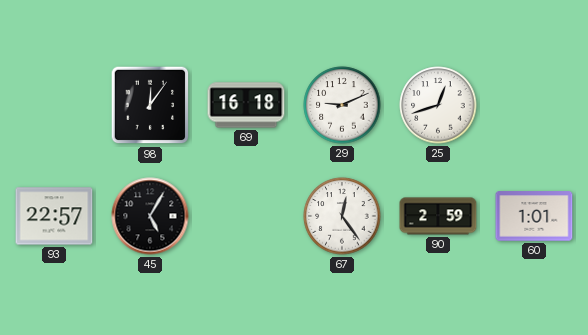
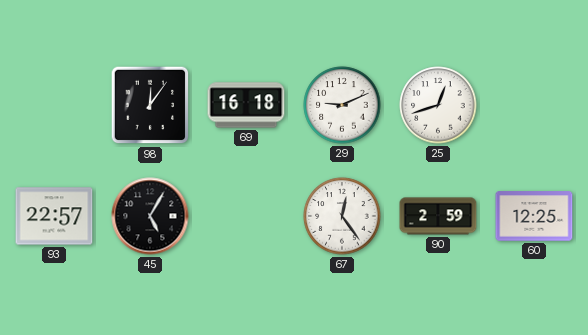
60: 1:01 -> 12:25
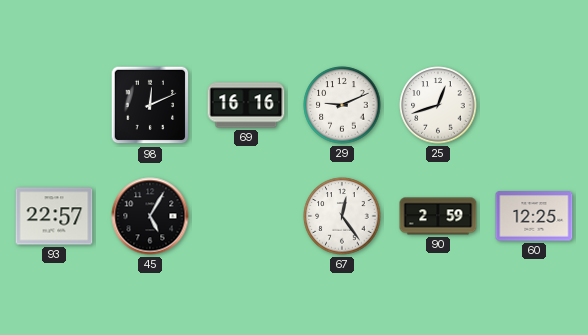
98: 12:06 -> 12:11
69: 16:18 -> 16:16
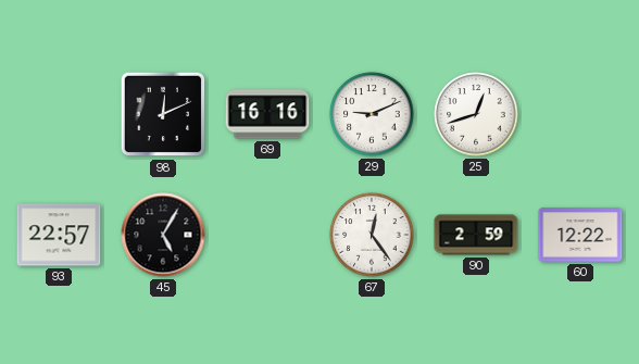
60: 12:25 -> 12:22
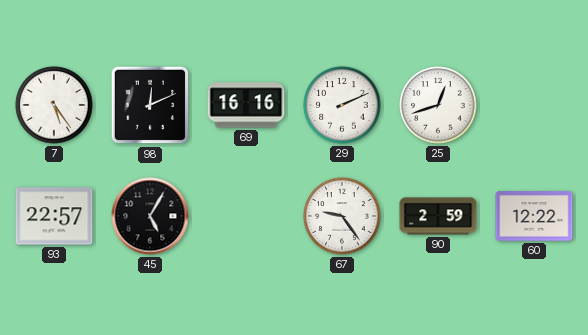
7: none -> 5:24
29: 9:11 -> 2:11
67: 12:24 -> 9:24
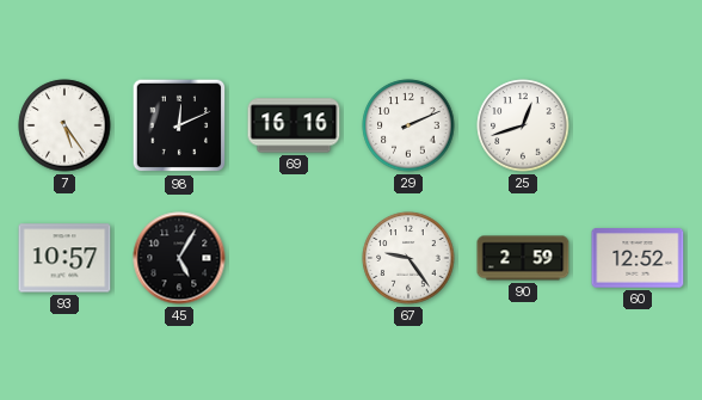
93: 22:57 -> 10:57
60: 12:22 -> 12:52
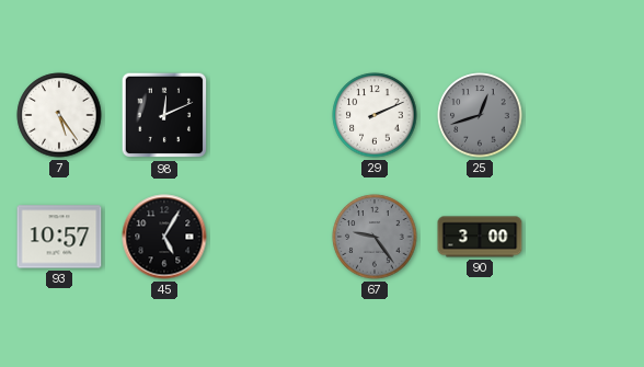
69: 16:16 -> none
25 dial: white -> grey
67 dial: white -> grey
90: 2:59 -> 3:00
60: 12:52 -> none
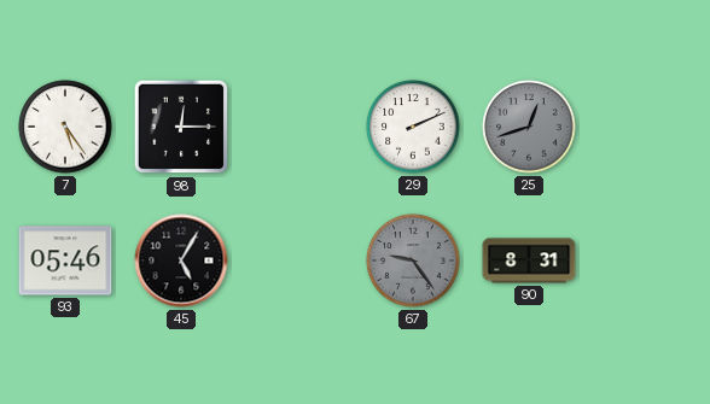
98: 12:11 -> 12:15
93: 10:57 -> 05:46
90: 3:00 -> 8:31
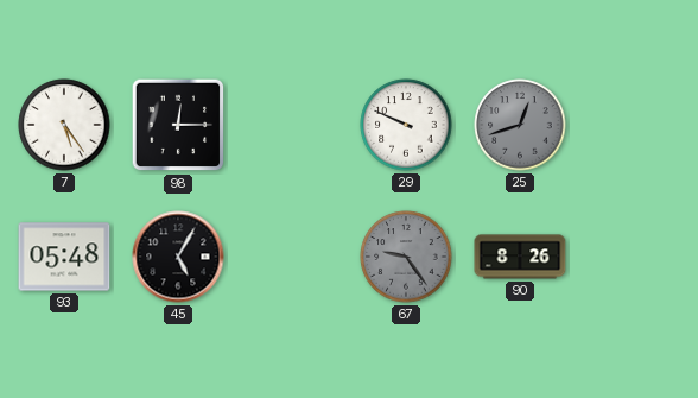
29: 2:11 -> 9:49
93: 05:46 -> 05:48
90: 8:31 -> 8:26
